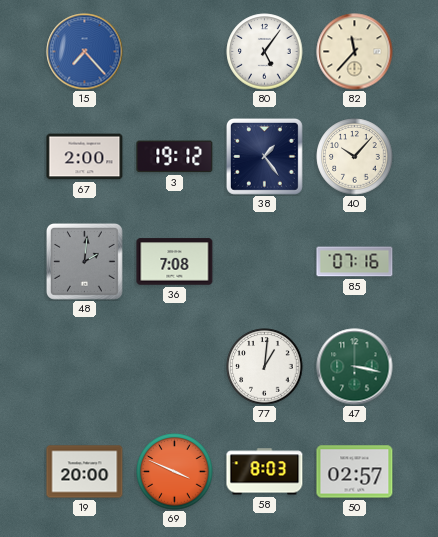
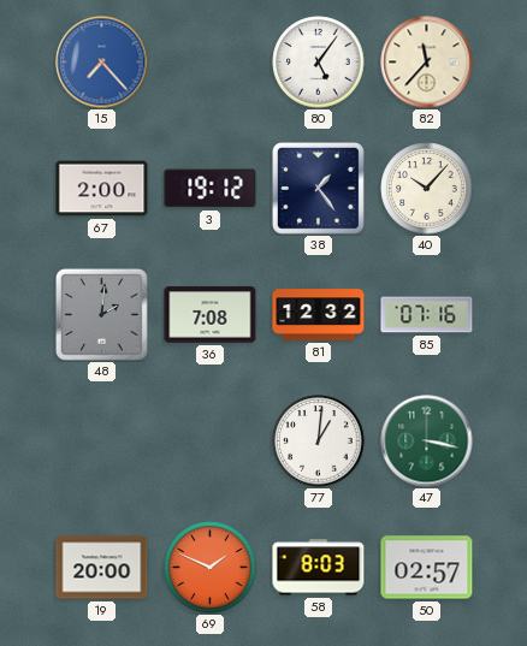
81: none -> 12:32
69: 3:49 -> 1:49
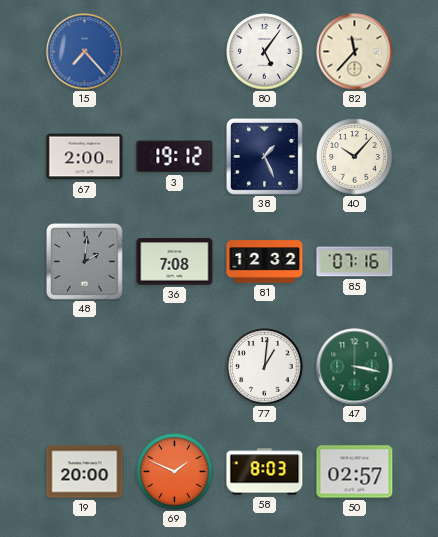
38: 1:24 -> 1:26
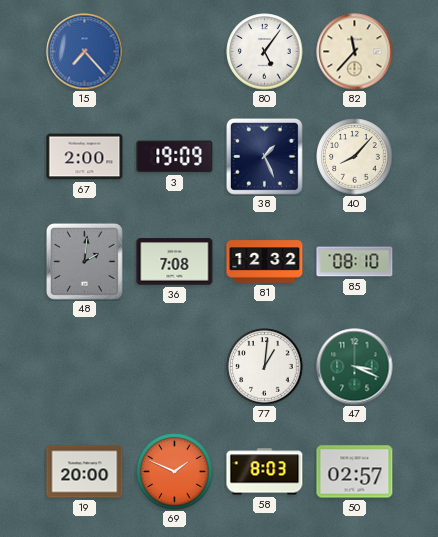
3: 19:12 -> 19:09
40: 10:07 -> 8:07
85: 07:16 -> 08:10
47: 3:17 -> 3:19
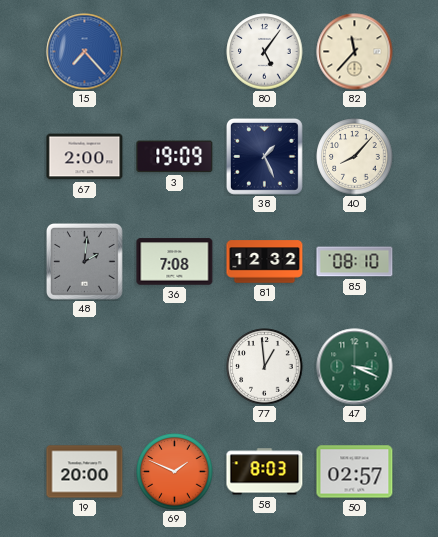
77: 1:01 -> 12:59
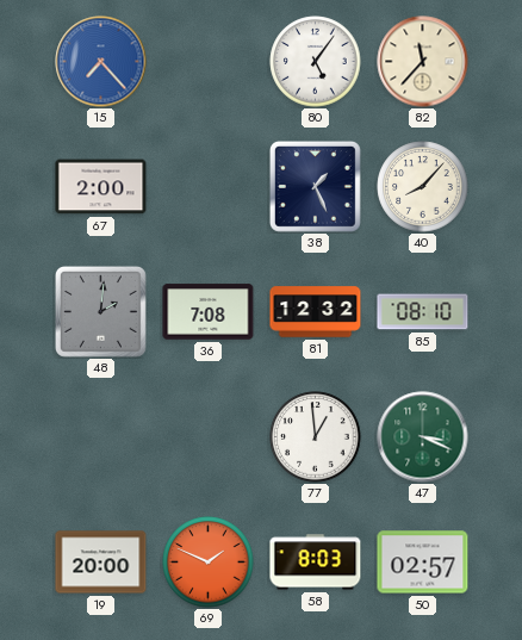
3: 19:09 -> none
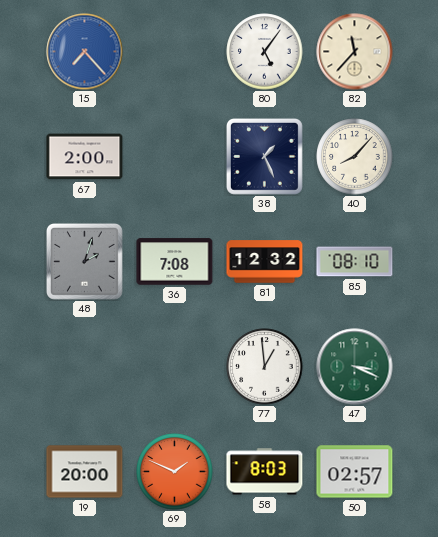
48: 2:01 -> 2:03
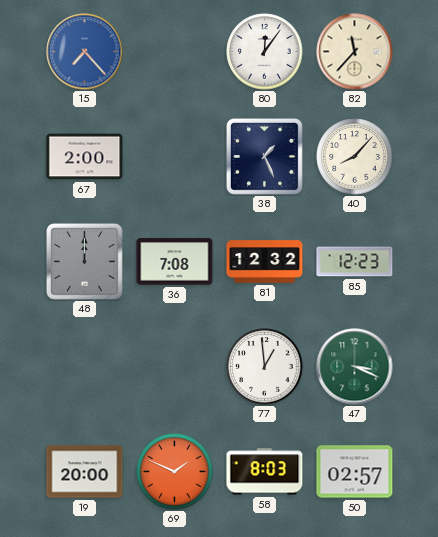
80: 5:06 -> 12:06
48: 2:03 -> 12:00
85: 08:10 -> 12:23
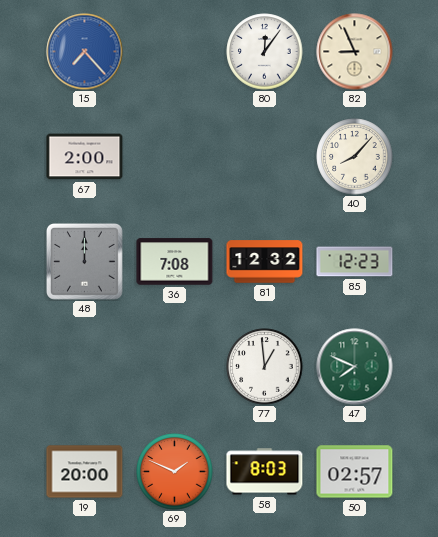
82: 11:37 -> 8:56
38: 1:26 -> none
47: 3:19 -> 7:49
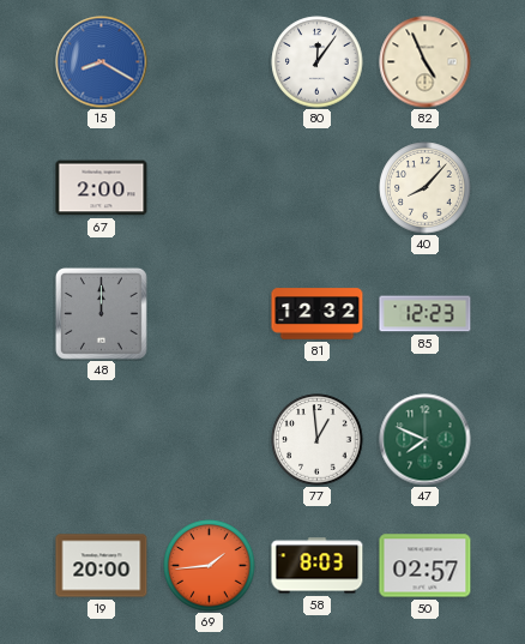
15: 7:23 -> 8:20
82: 8:56 -> 4:56
36: 7:08 -> none
69: 1:49 -> 1:44
